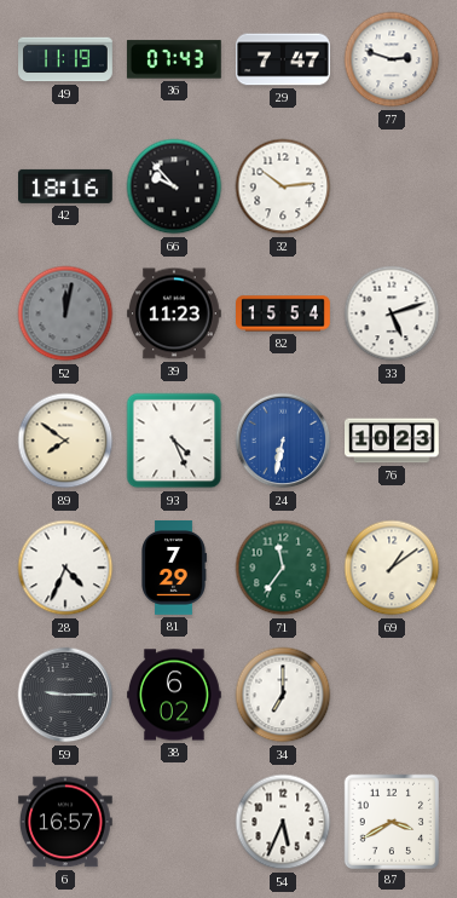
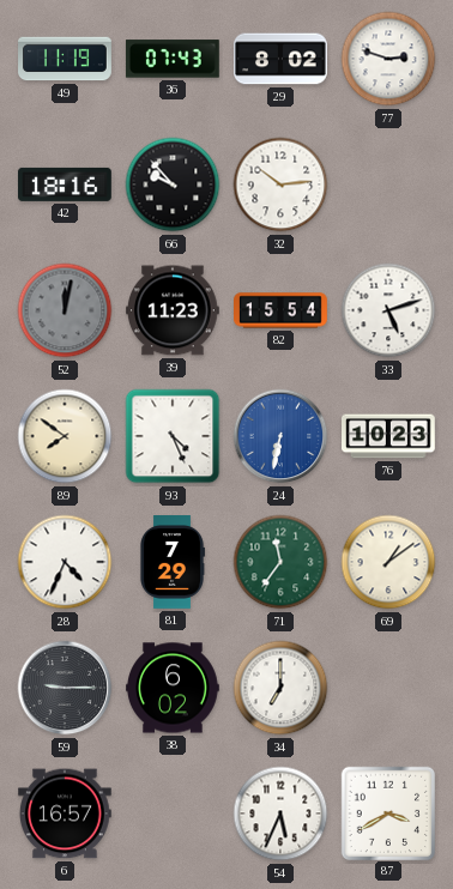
29: 7:47 -> 8:02
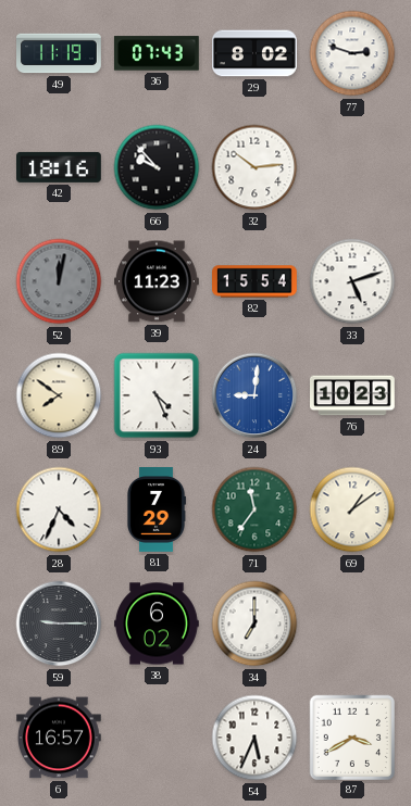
24: 6:32 -> 9:01
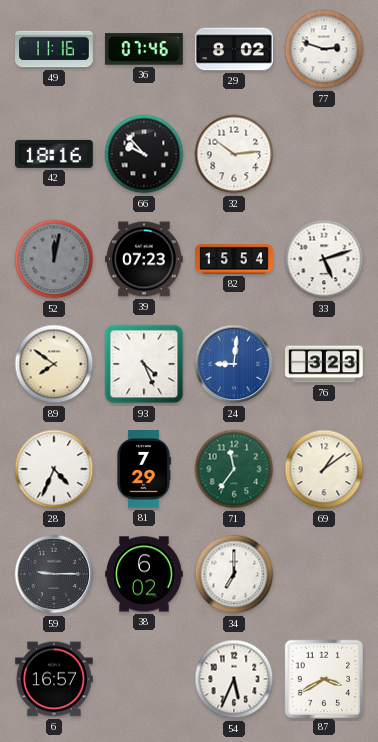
49: 11:19 -> 11:16
36: 07:43 -> 07:46
39: 11:23 -> 07:23
76: 10:23 -> 3:23
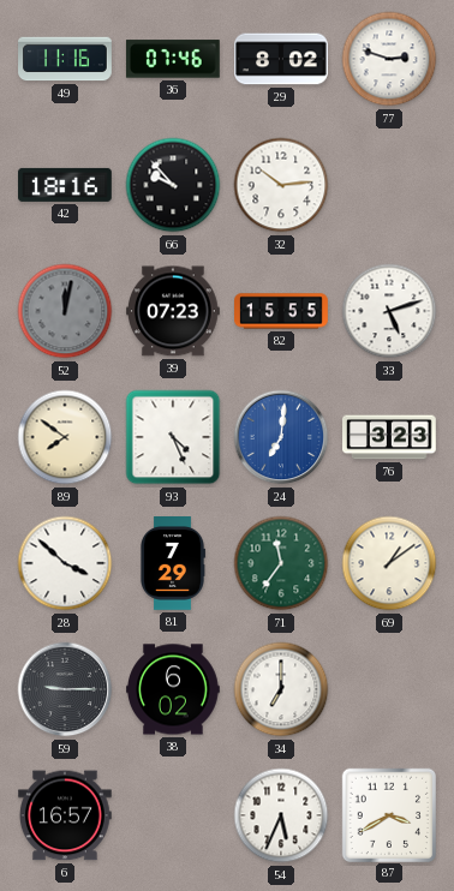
82: 15:54 -> 15:55
24: 9:01 -> 7:01
28: 4:34 -> 3:52
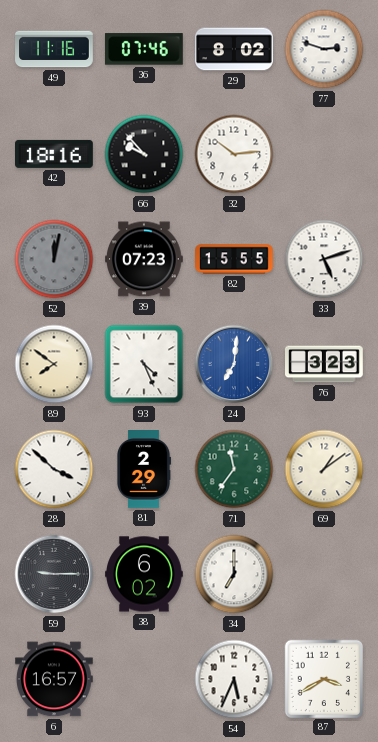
81: 7:29 -> 2:29
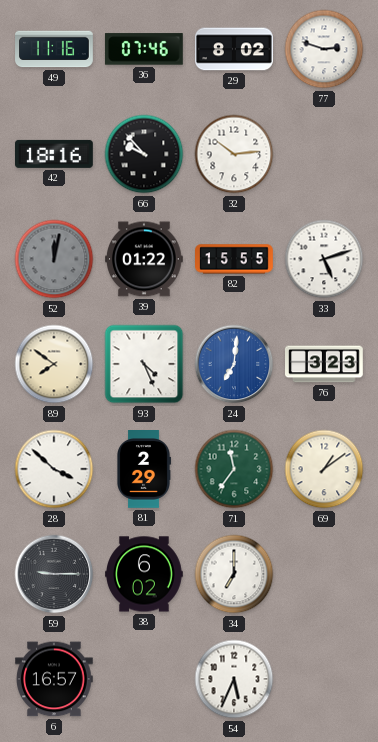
39: 07:23 -> 01:22
87: 3:40 -> none
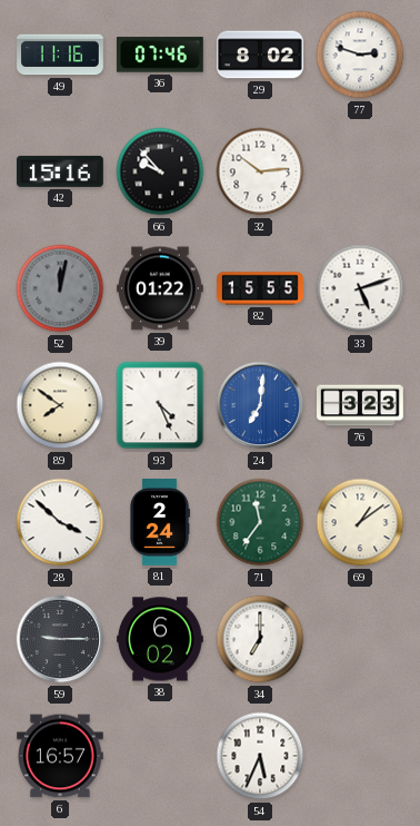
42: 18:16 -> 15:16
81: 2:29 -> 2:24
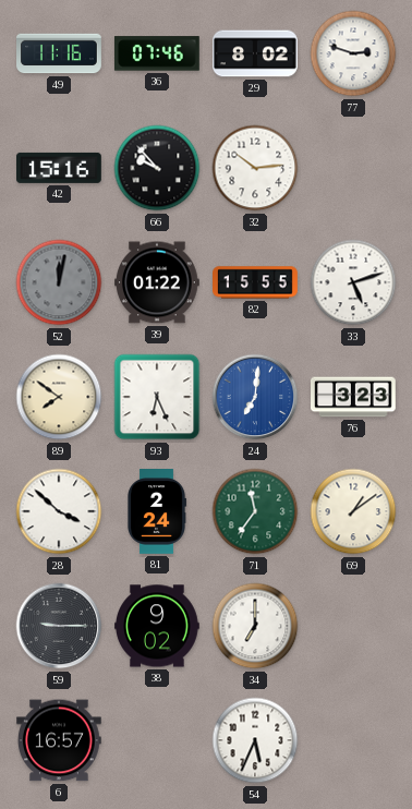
93: 4:26 -> 6:26
38: 6:02 -> 9:02
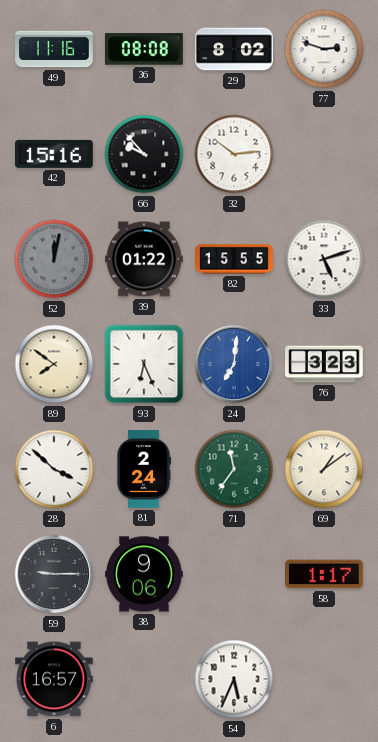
36: 07:46 -> 08:08
38: 9:02 -> 9:06
34: 7:00 -> none
58: none -> 1:17
